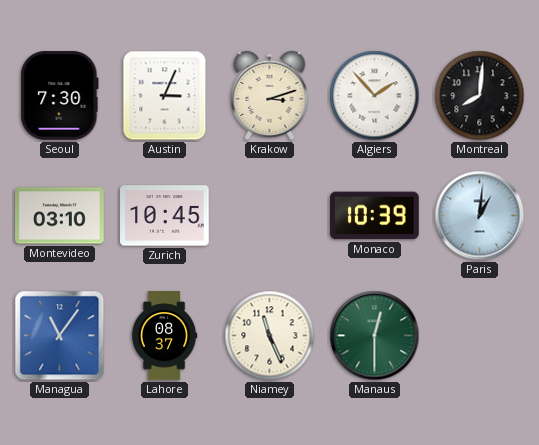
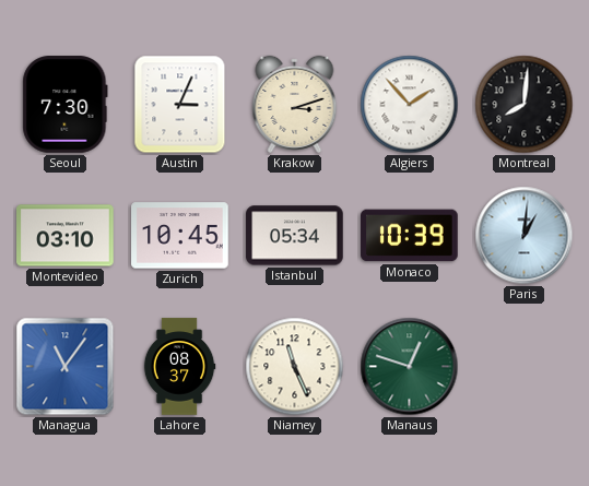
Istanbul: none -> 05:34
Manaus: 12:30 -> 12:48
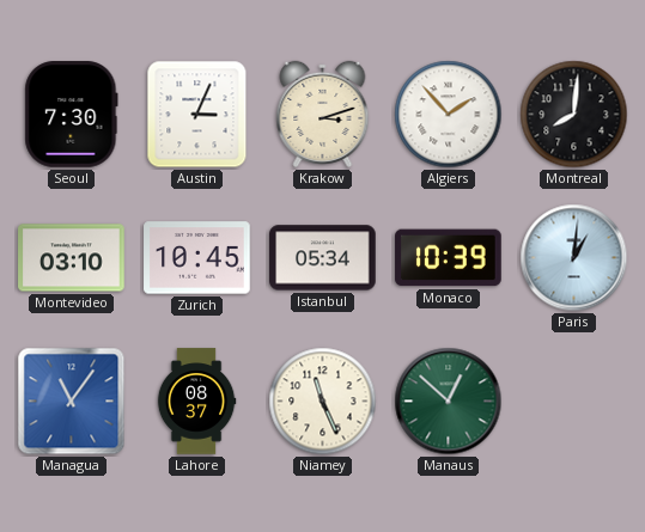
Manaus: 12:48 -> 12:52
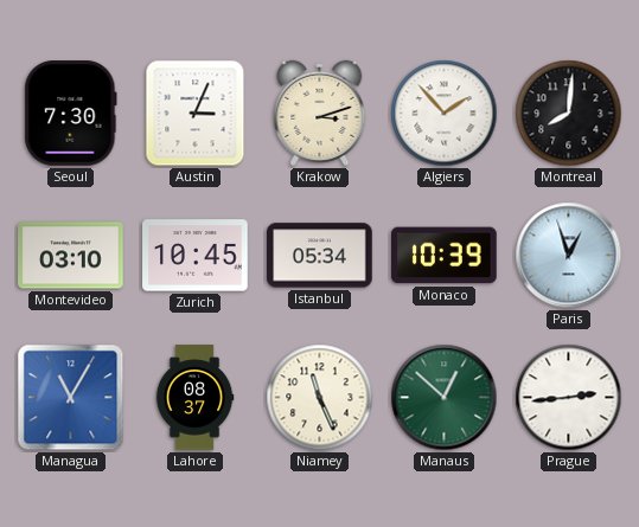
Paris: 1:01 -> 12:57
Managua: 11:06 -> 11:05
Prague: none -> 2:44
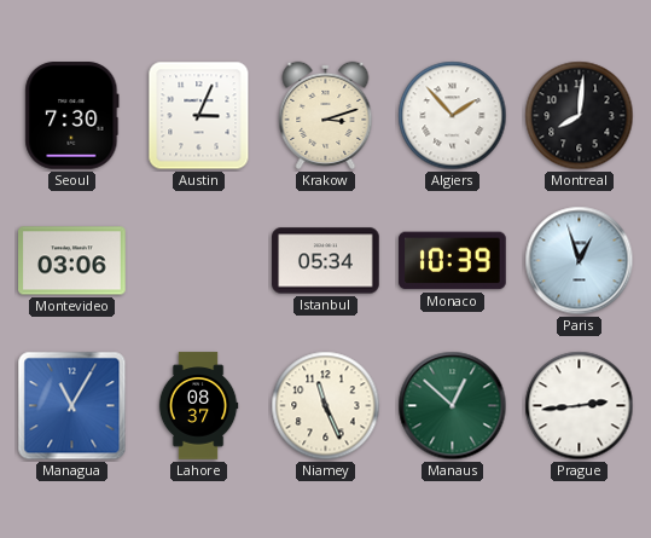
Montevideo: 03:10 -> 03:06
Zurich: 10:45 -> none
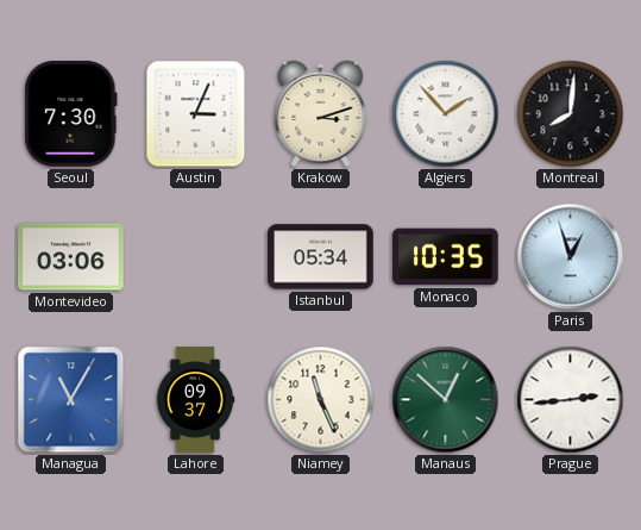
Monaco: 10:39 -> 10:35
Lahore: 08:37 -> 09:37
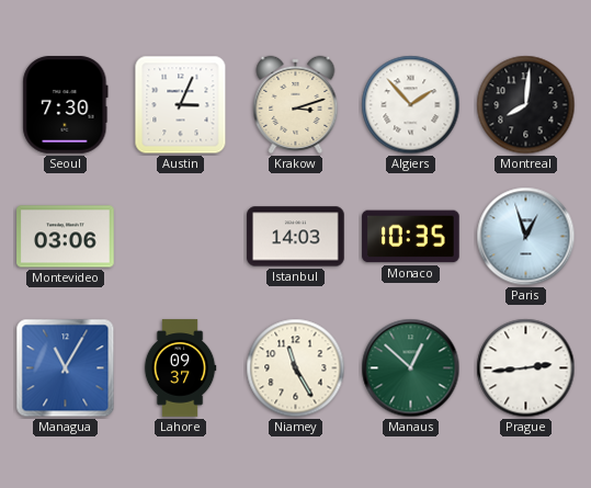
Istanbul: 05:34 -> 14:03
Niamey: 11:26 -> 11:25
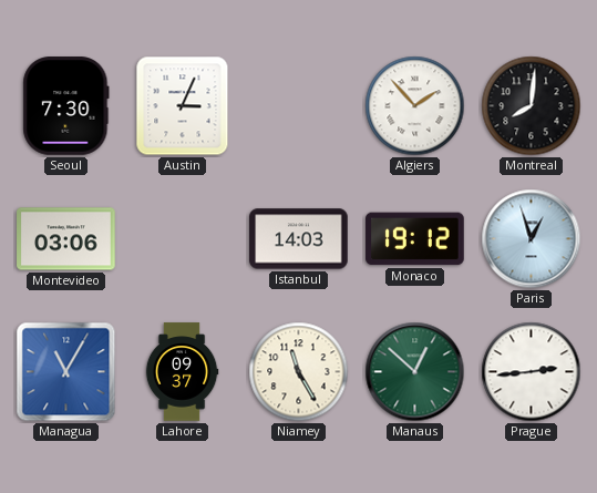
Krakow: 3:12 -> none
Monaco: 10:35 -> 19:12
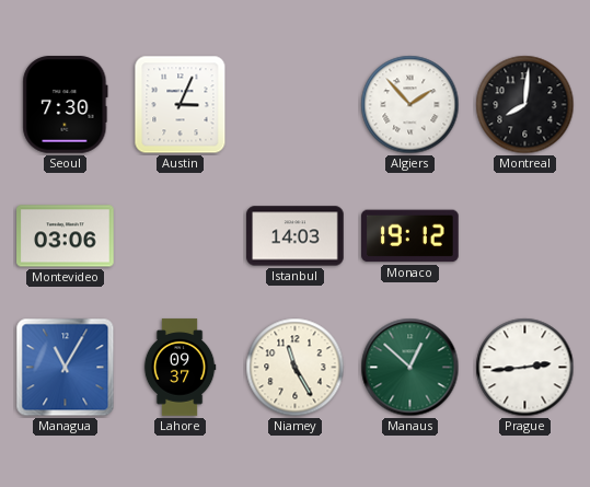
Paris: 12:57 -> none
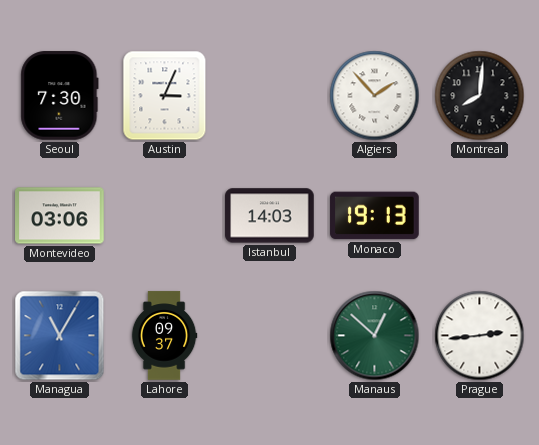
Monaco: 19:12 -> 19:13
Niamey: 11:25 -> none
